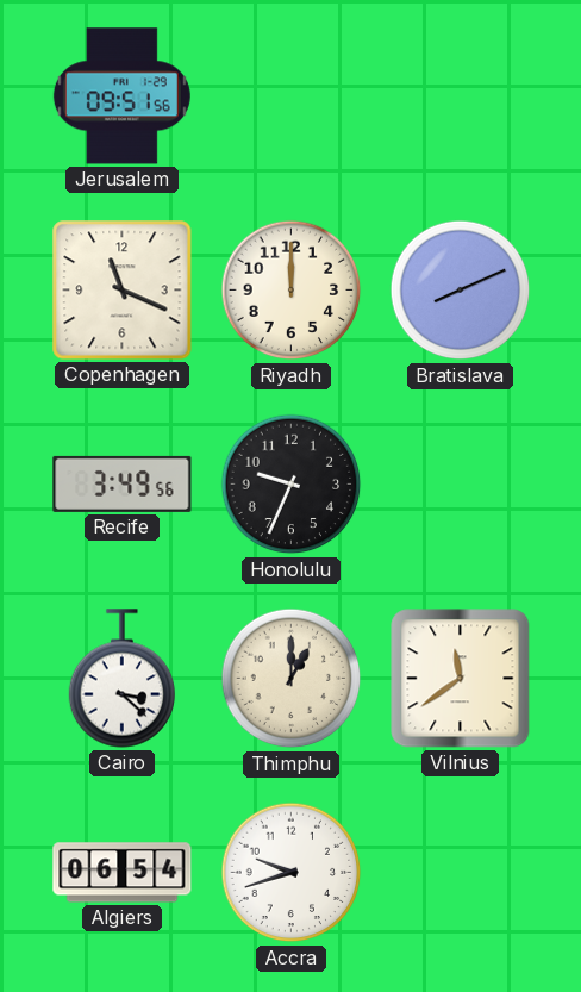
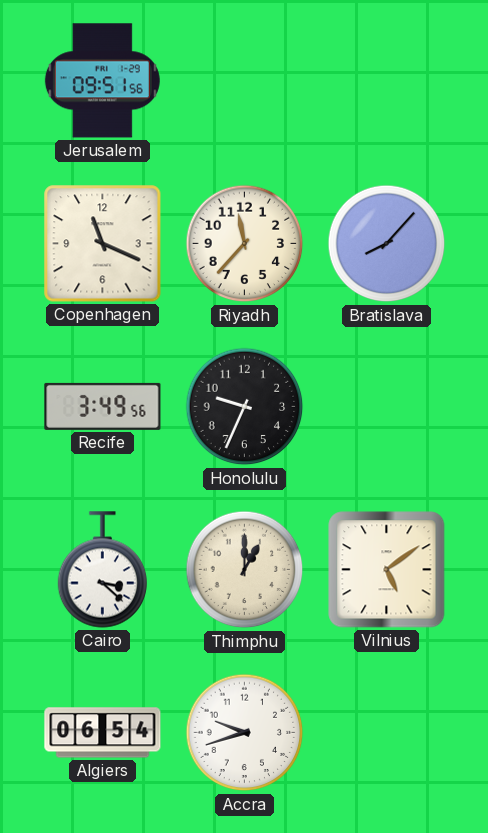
Riyadh: 12:00 -> 11:37
Bratislava: 8:11 -> 8:07
Vilnius: 11:39 -> 5:09
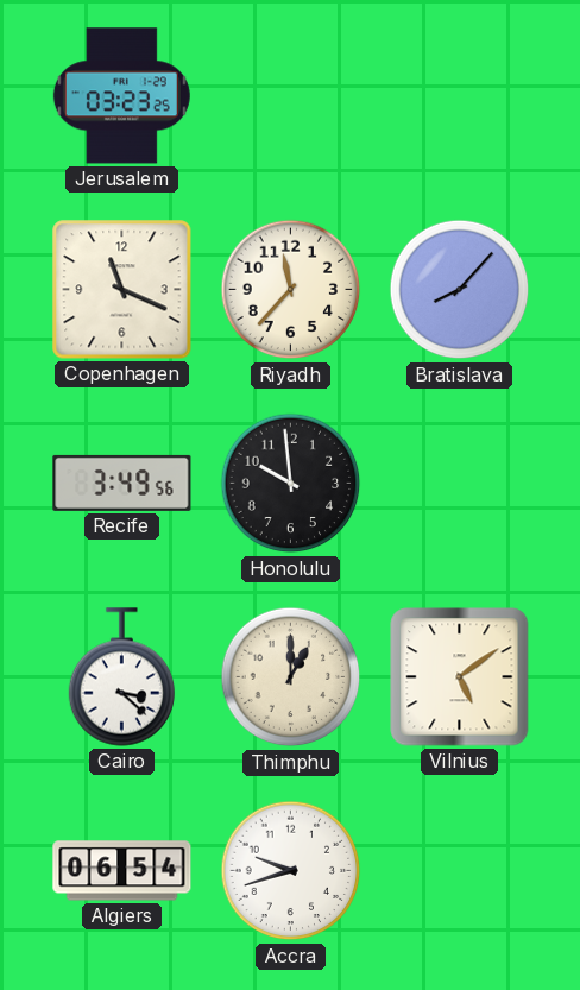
Jerusalem: 09:51 -> 03:23
Honolulu: 9:34 -> 9:59
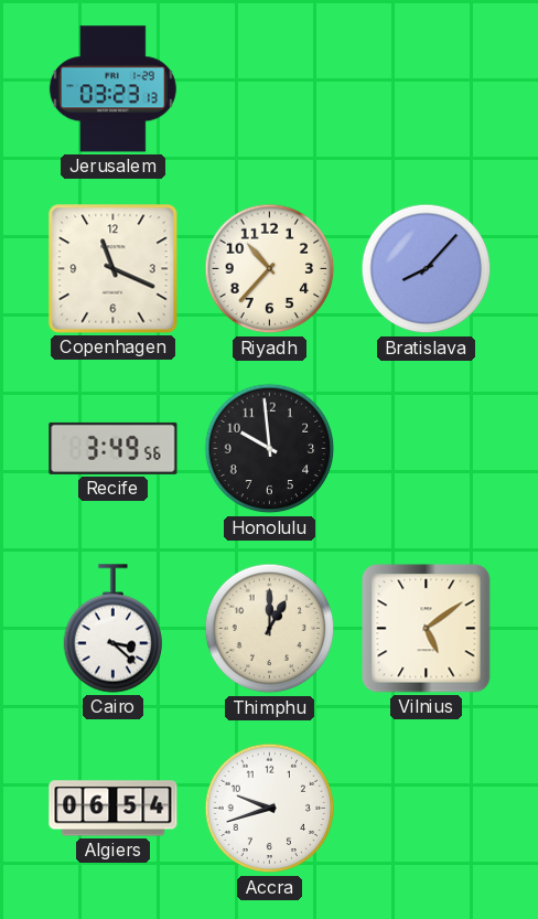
Jerusalem: 03:23:25 -> 03:23:13
Riyadh: 11:37 -> 10:37
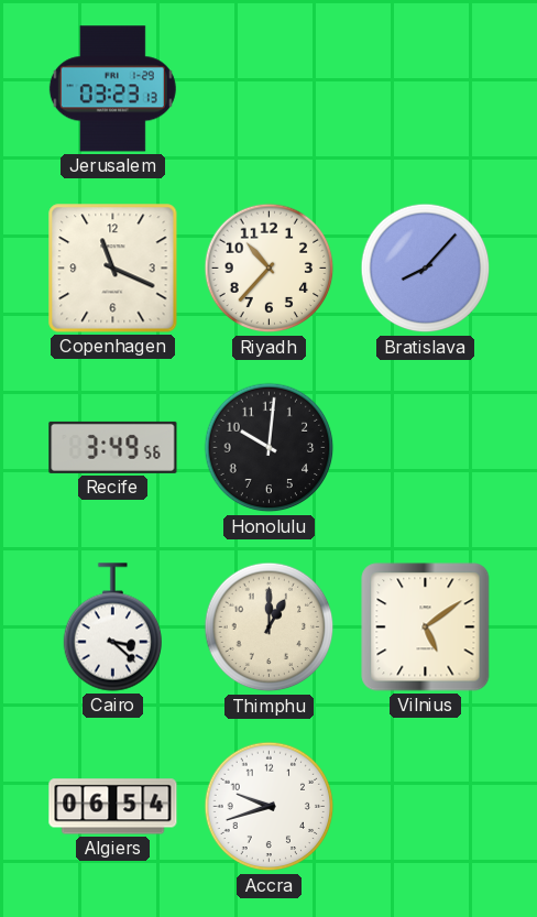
Honolulu: 9:59 -> 10:01
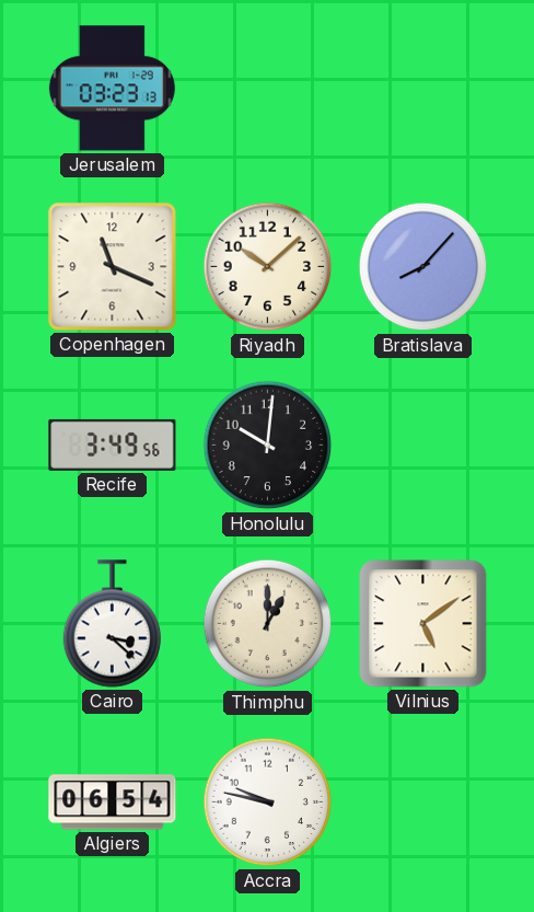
Riyadh: 10:37 -> 10:08
Accra: 9:42 -> 9:47
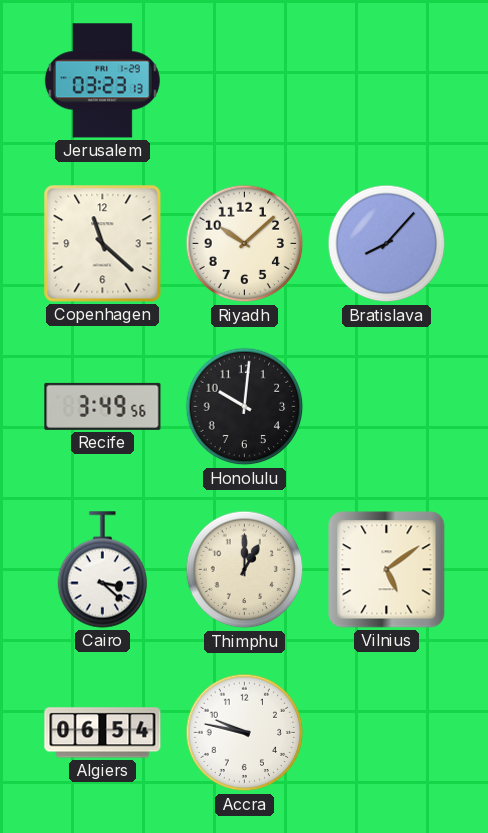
Copenhagen: 11:19 -> 11:22
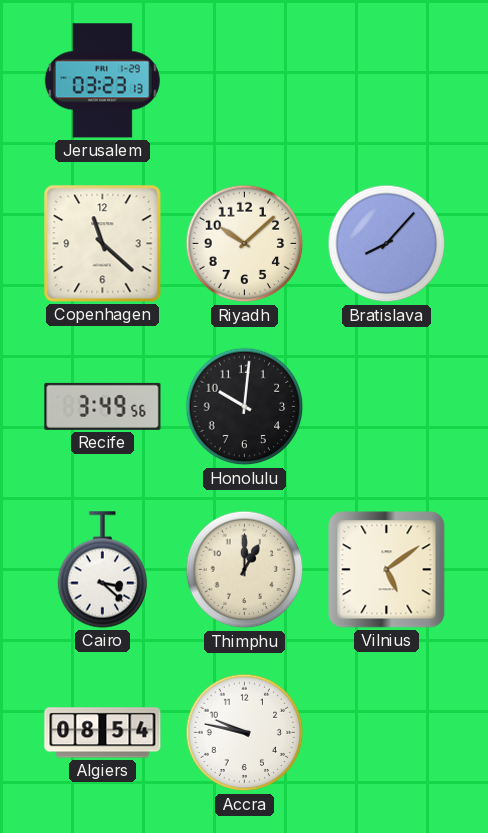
Algiers: 06:54 -> 08:54
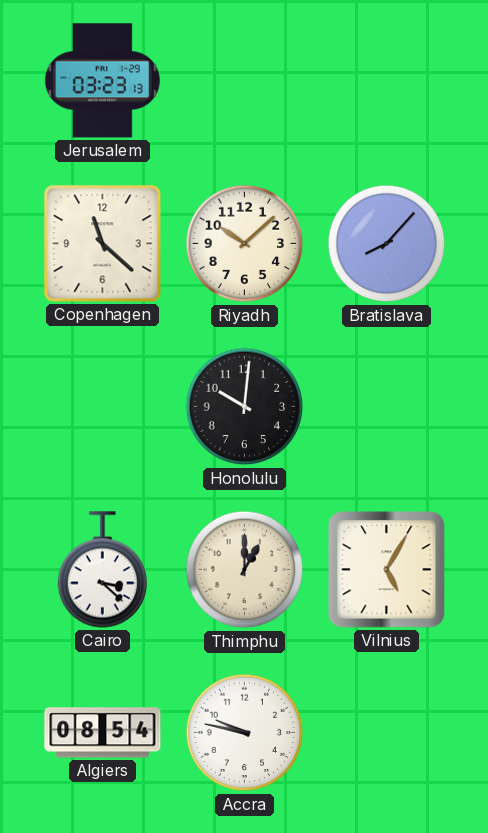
Recife: 3:49 -> none
Vilnius: 5:09 -> 5:05
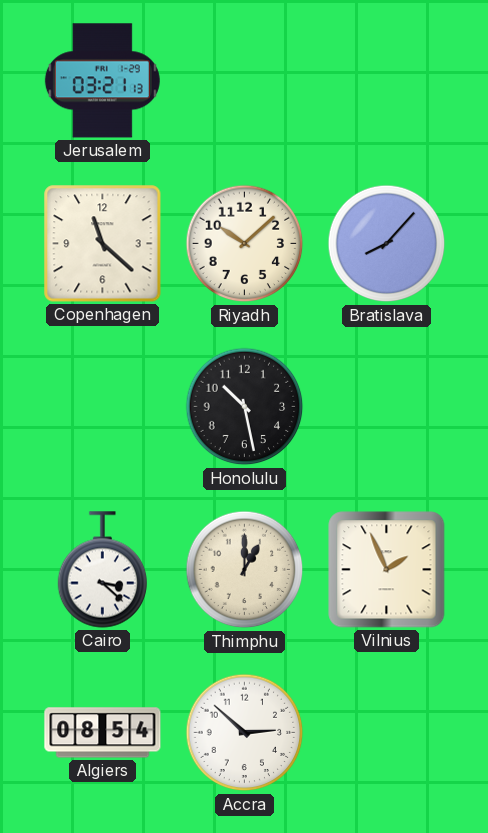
Jerusalem: 03:23 -> 03:21
Honolulu: 10:01 -> 10:28
Vilnius: 5:05 -> 1:56
Accra: 9:47 -> 2:52
